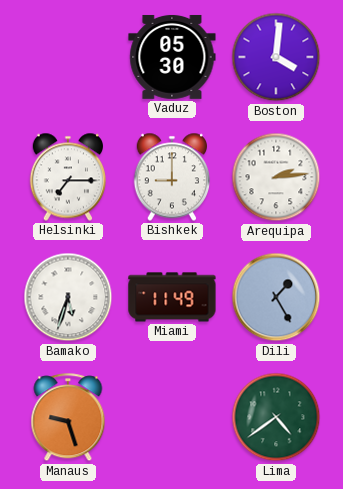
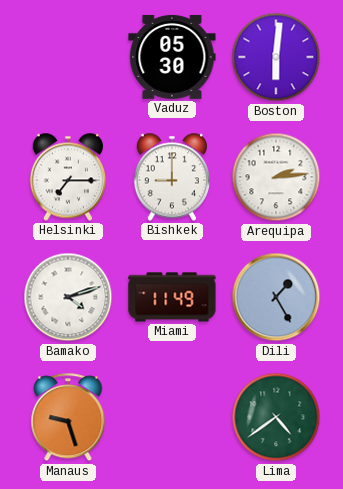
Boston: 4:01 -> 6:01
Bamako: 5:33 -> 4:12
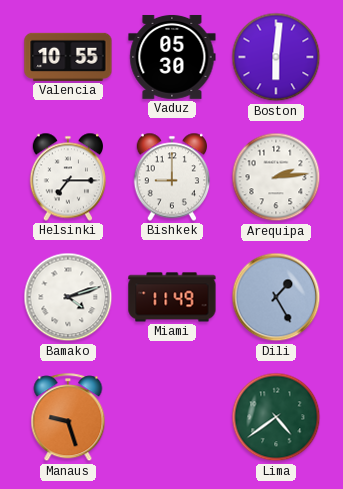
Valencia: none -> 10:55
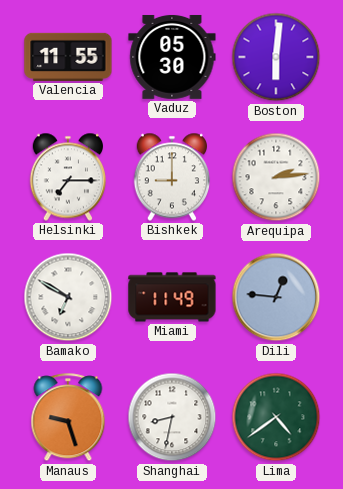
Valencia: 10:55 -> 11:55
Bamako: 4:12 -> 6:50
Dili: 1:25 -> 12:46
Shanghai: none -> 8:32
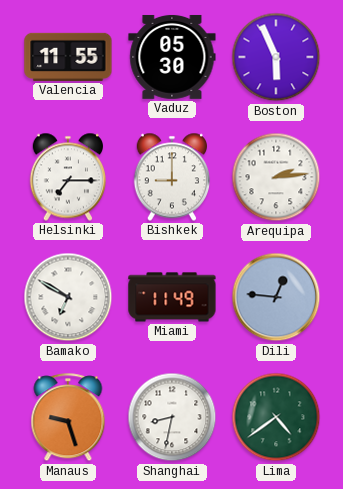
Boston: 6:01 -> 5:56
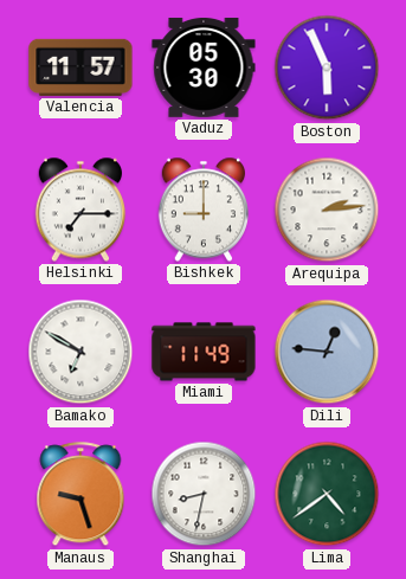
Valencia: 11:55 -> 11:57
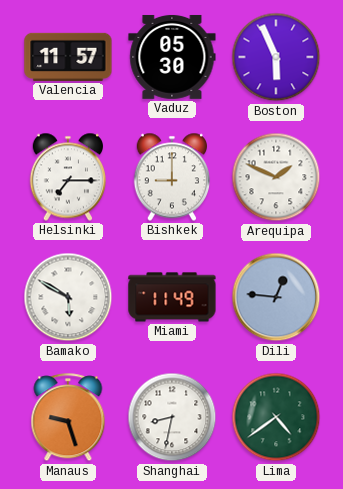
Arequipa: 2:14 -> 1:49
Bamako: 6:50 -> 5:50
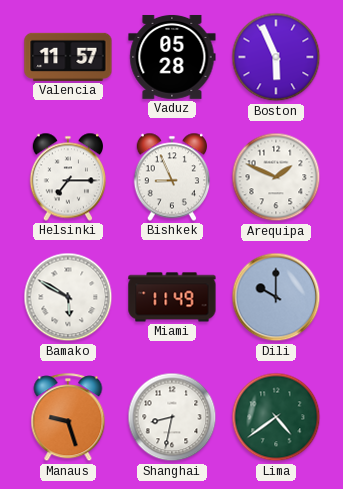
Vaduz: 05:30 -> 05:28
Bishkek: 9:00 -> 8:56
Dili: 12:46 -> 10:00
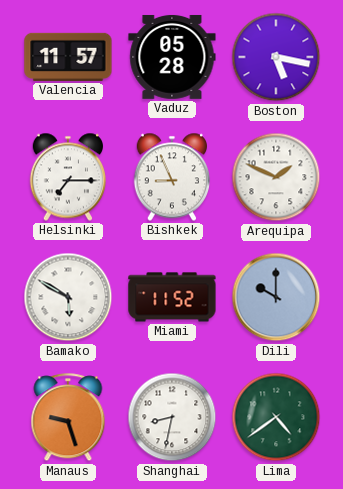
Boston: 5:56 -> 5:17
Miami: 11:49 -> 11:52
